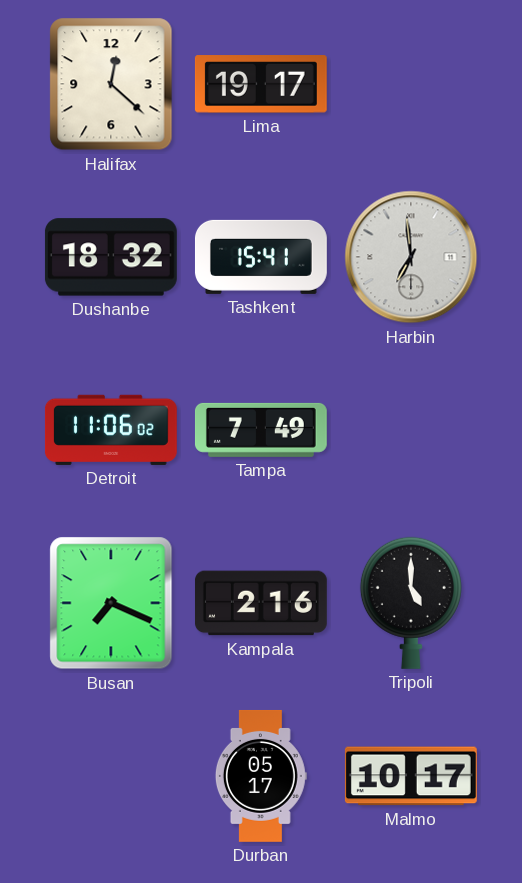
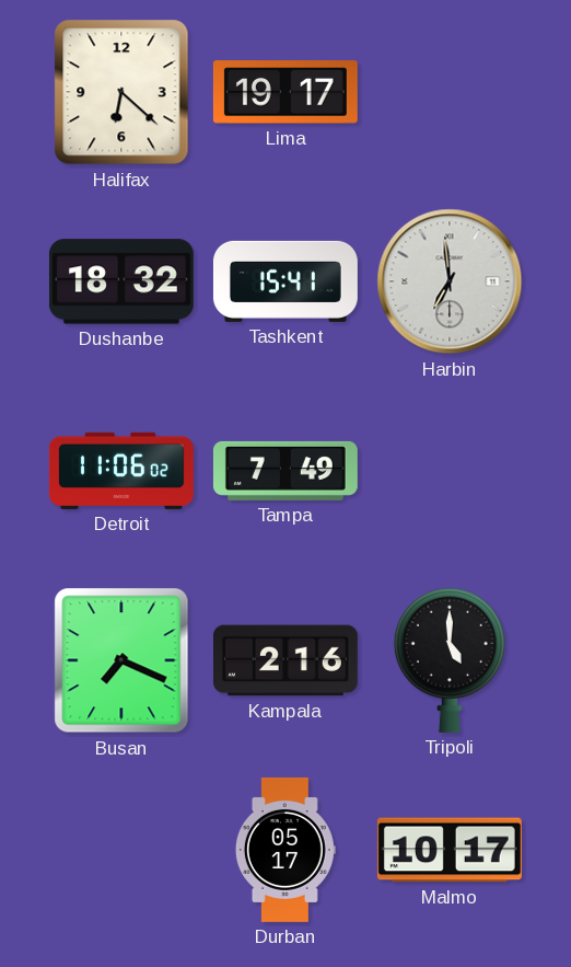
Halifax: 12:22 -> 6:22
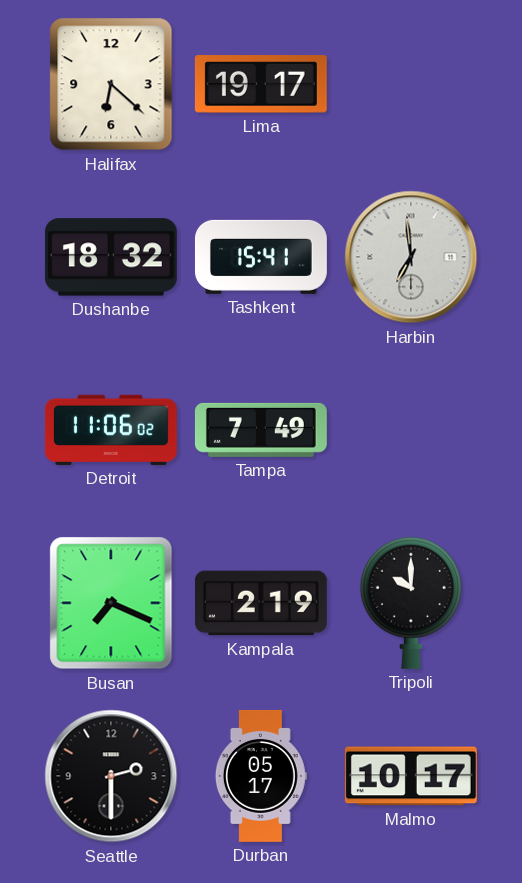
Kampala: 2:16 -> 2:19
Tripoli: 5:00 -> 10:00
Seattle: none -> 2:30
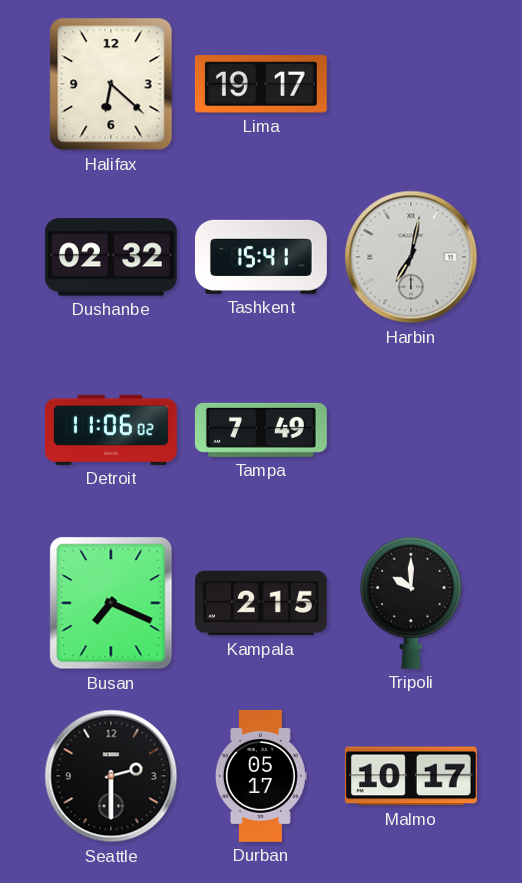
Dushanbe: 18:32 -> 02:32
Harbin: 6:59 -> 7:02
Kampala: 2:19 -> 2:15
